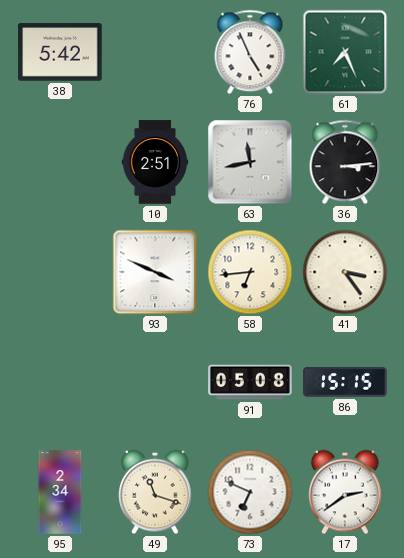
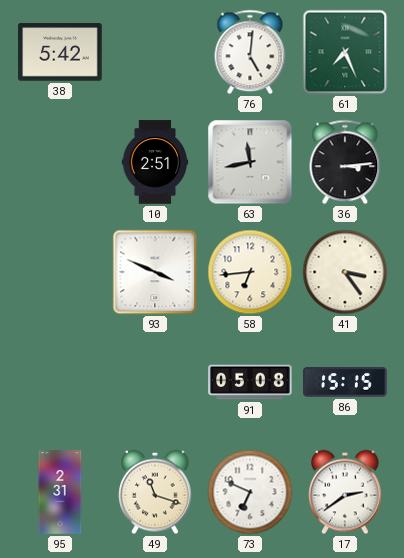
76: 4:56 -> 5:01
95: 2:34 -> 2:31
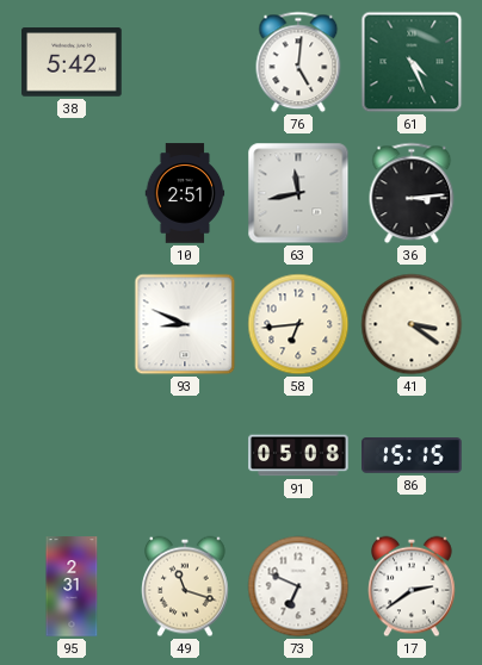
61: 7:26 -> 4:26
93: 3:49 -> 8:49
41: 3:24 -> 3:21
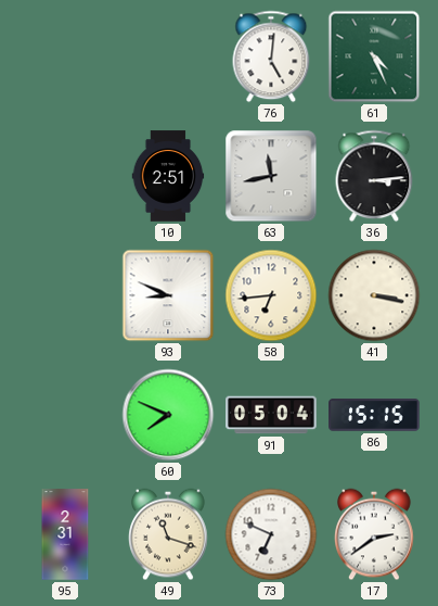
38: 5:42 -> none
41: 3:21 -> 3:17
60: none -> 7:49
91: 05:08 -> 05:04
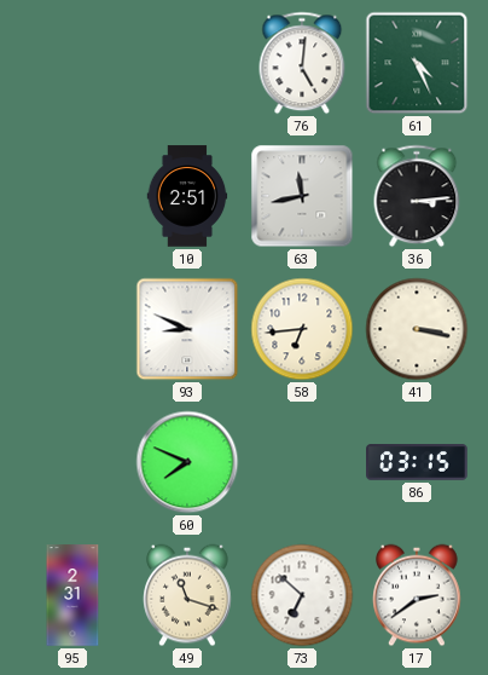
91: 05:04 -> none
86: 15:15 -> 03:15
73: 6:49 -> 6:52
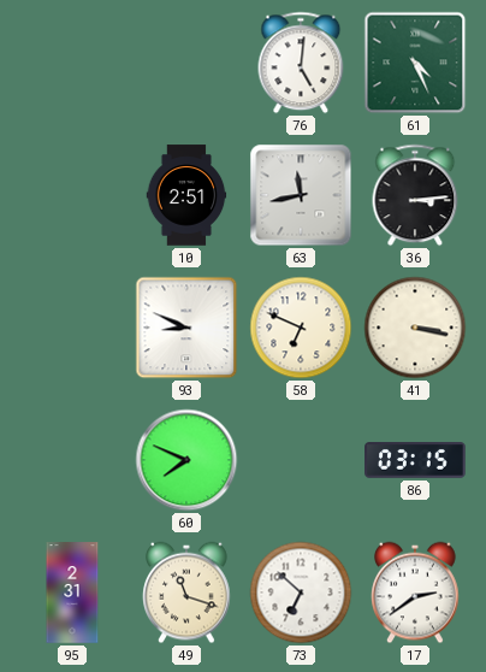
58: 6:44 -> 6:49
